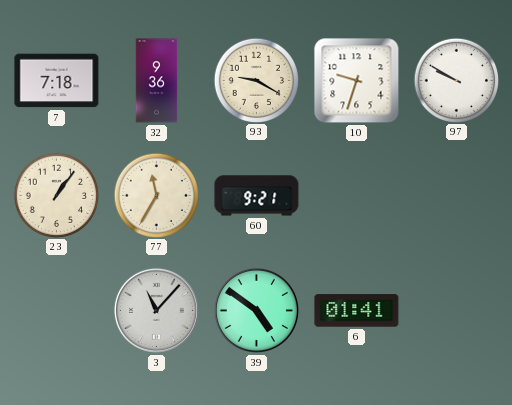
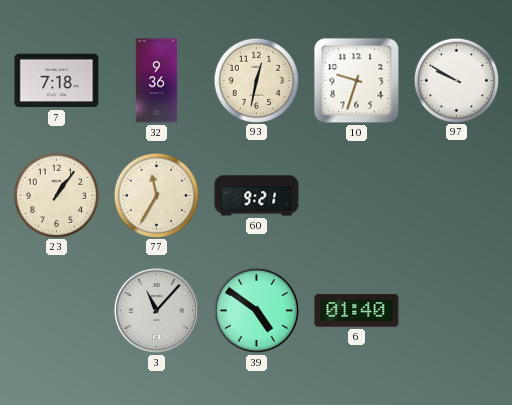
93: 9:20 -> 12:32
6: 01:41 -> 01:40
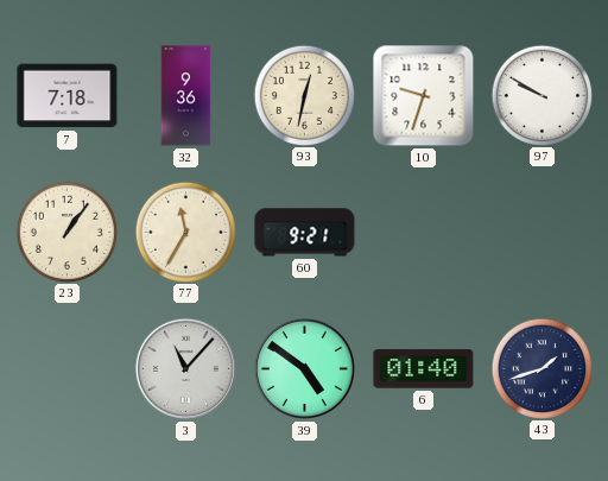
43: none -> 1:42
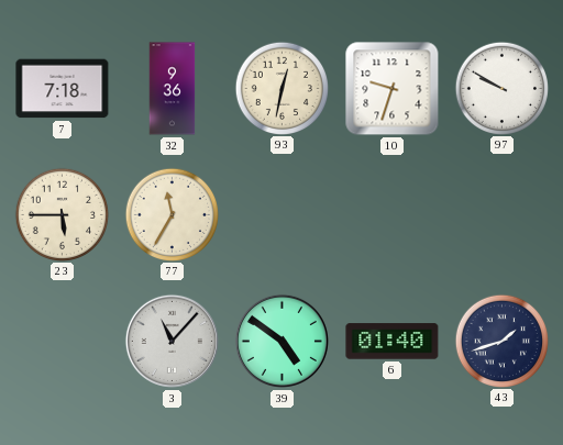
23: 1:06 -> 5:45
60: 9:21 -> none
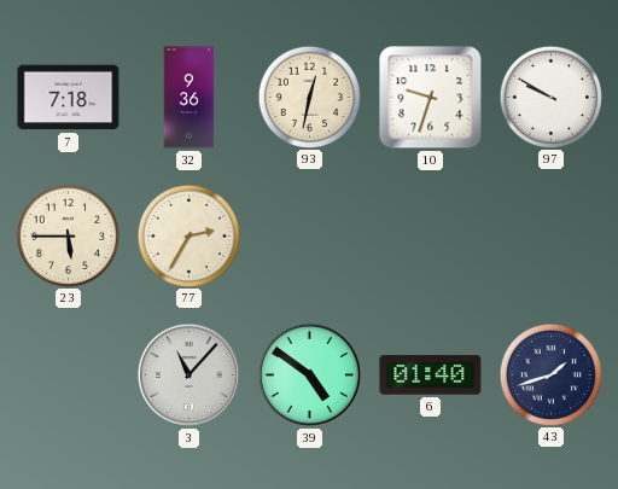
77: 11:35 -> 2:35
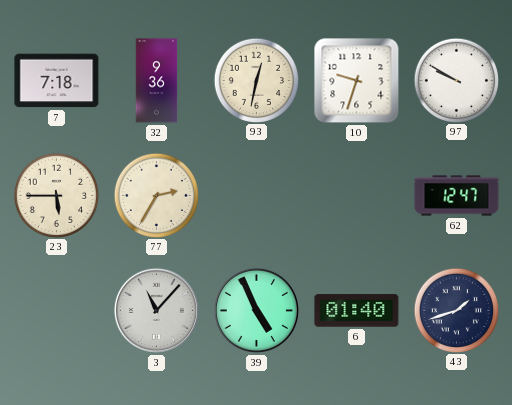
62: none -> 12:47
39: 4:51 -> 4:56
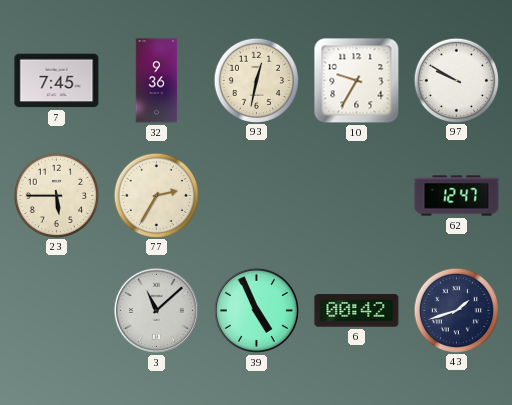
7: 7:18 -> 7:45
10: 9:33 -> 9:35
3: 11:07 -> 11:08
6: 01:40 -> 00:42
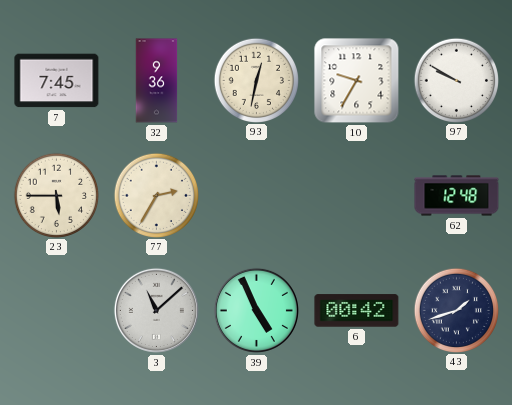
62: 12:47 -> 12:48
